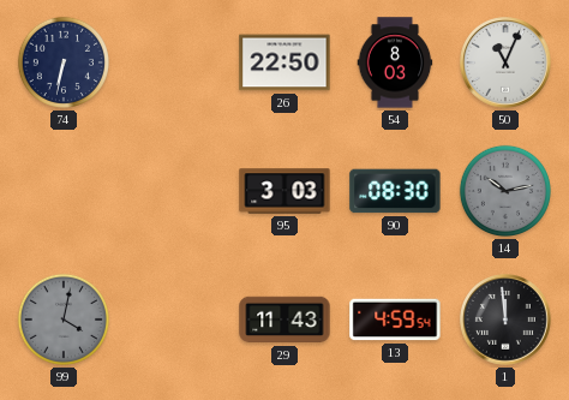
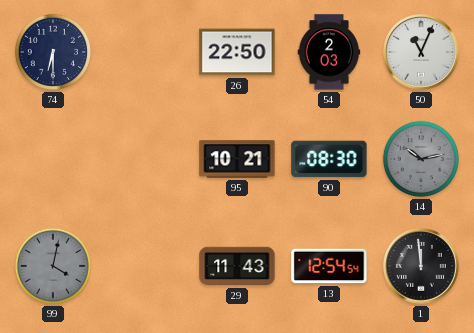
74: 6:32 -> 6:30
54: 8:03 -> 2:03
95: 3:03 -> 10:21
13: 4:59 -> 12:54
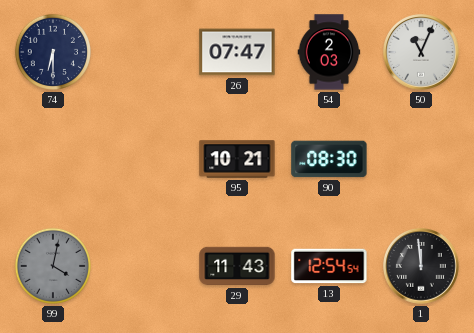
26: 22:50 -> 07:47
14: 10:13 -> none
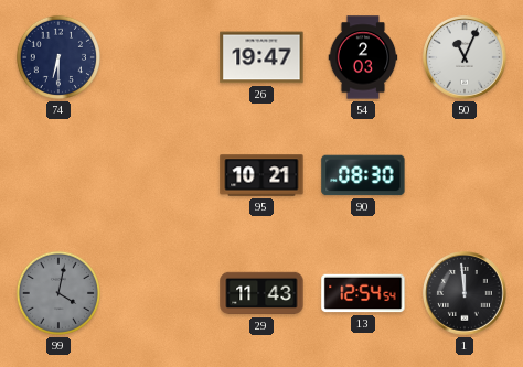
26: 07:47 -> 19:47
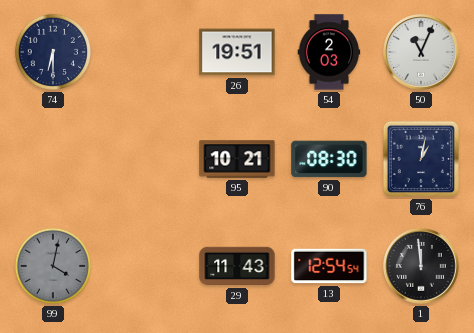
26: 19:47 -> 19:51
76: none -> 1:02
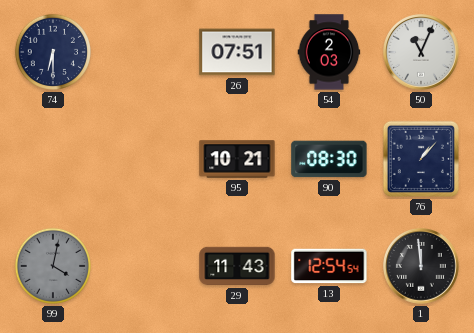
26: 19:51 -> 07:51
76: 1:02 -> 1:07
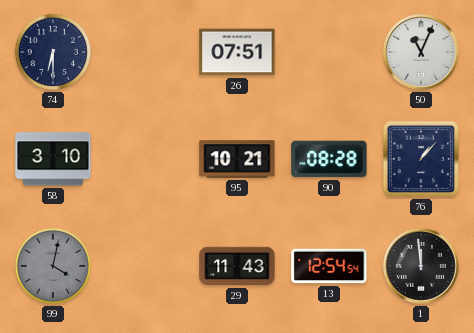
54: 2:03 -> none
58: none -> 3:10
90: 08:30 -> 08:28
